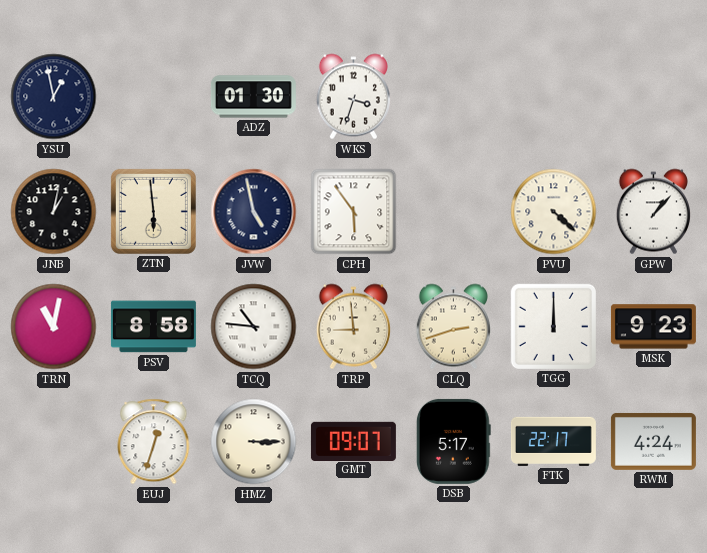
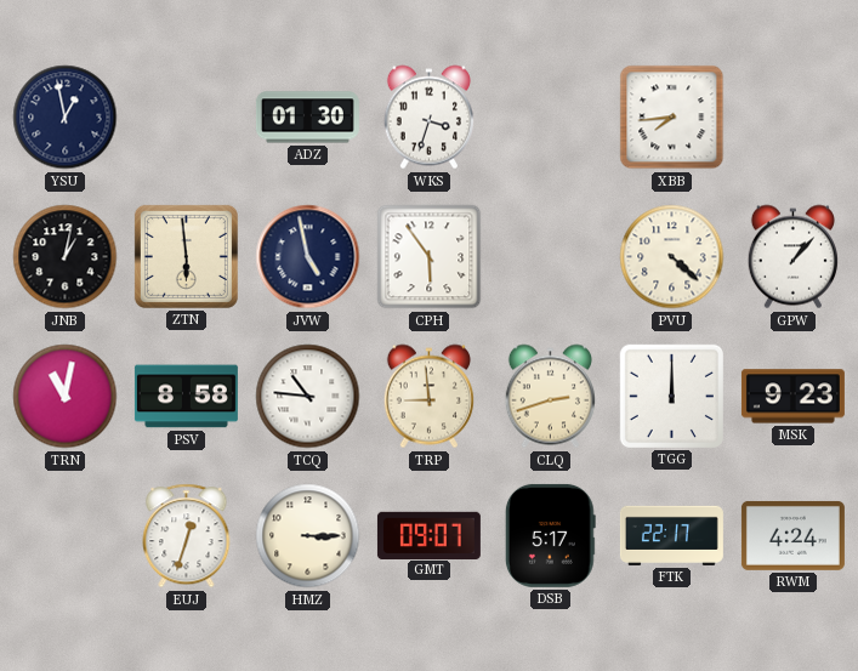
XBB: none -> 7:44
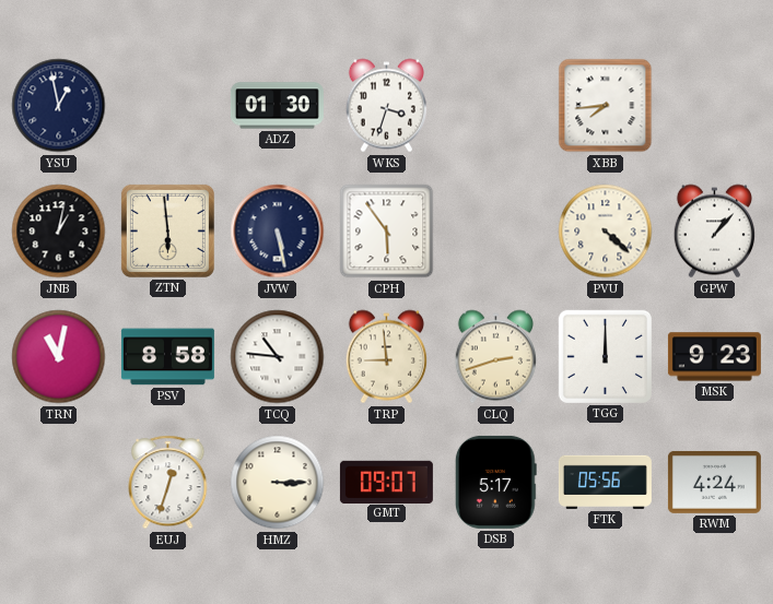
JVW: 4:58 -> 5:28
FTK: 22:17 -> 05:56
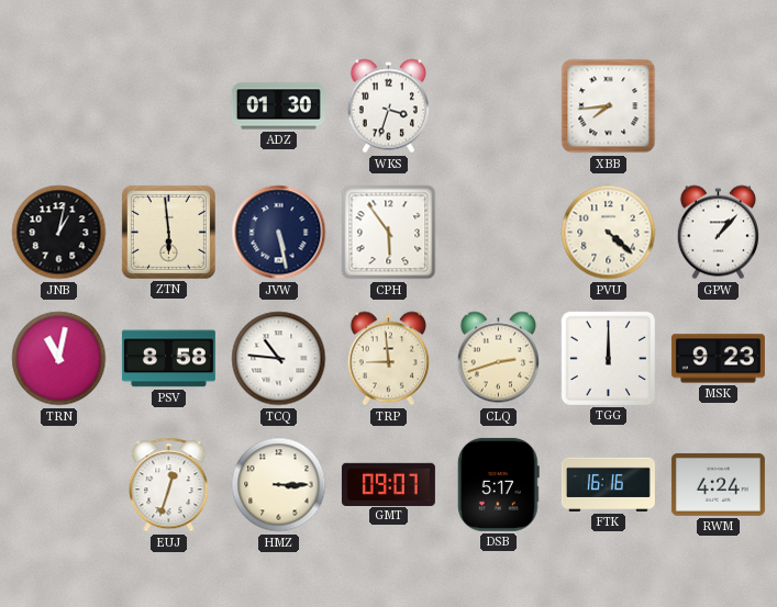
YSU: 12:58 -> none
FTK: 05:56 -> 16:16
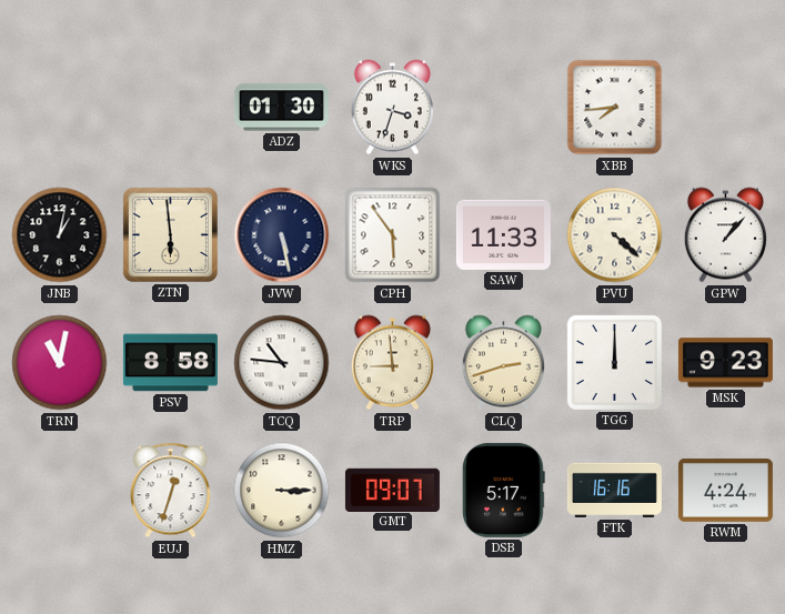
SAW: none -> 11:33
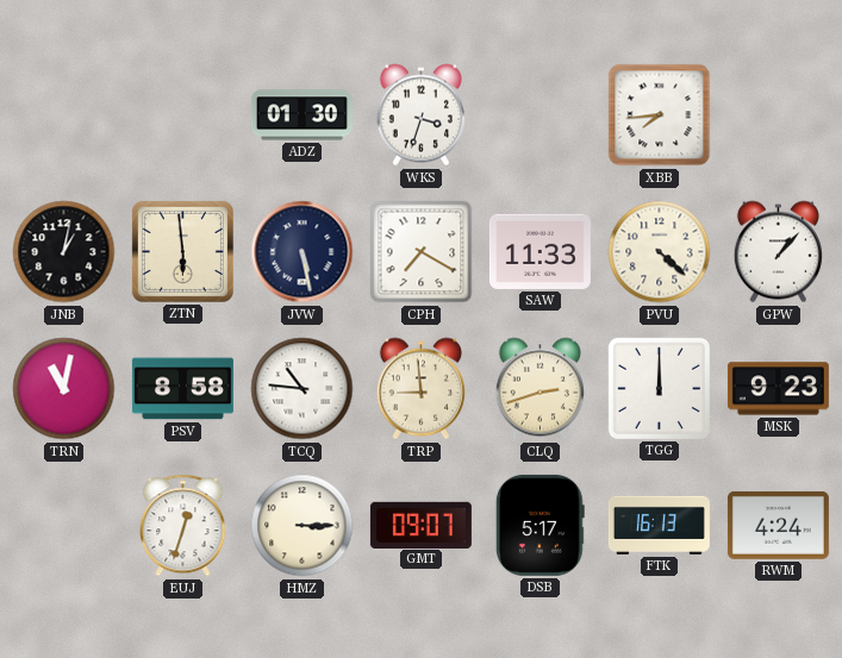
CPH: 5:54 -> 7:20
FTK: 16:16 -> 16:13
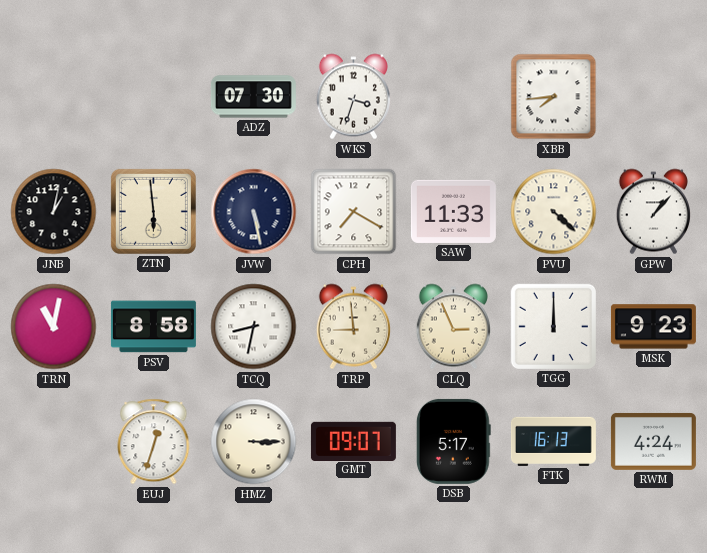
ADZ: 01:30 -> 07:30
TCQ: 10:46 -> 8:32
CLQ: 2:42 -> 2:56
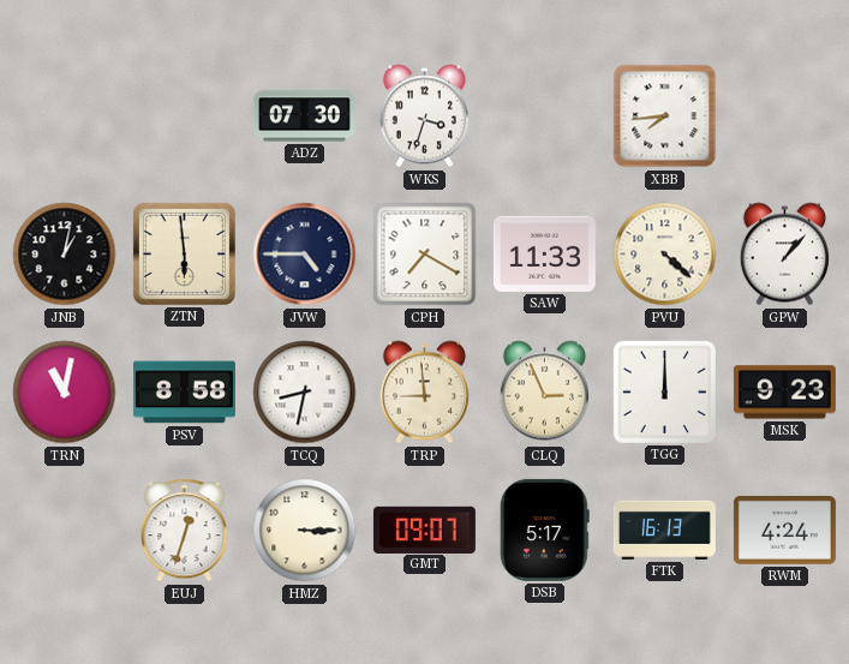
JVW: 5:28 -> 4:45
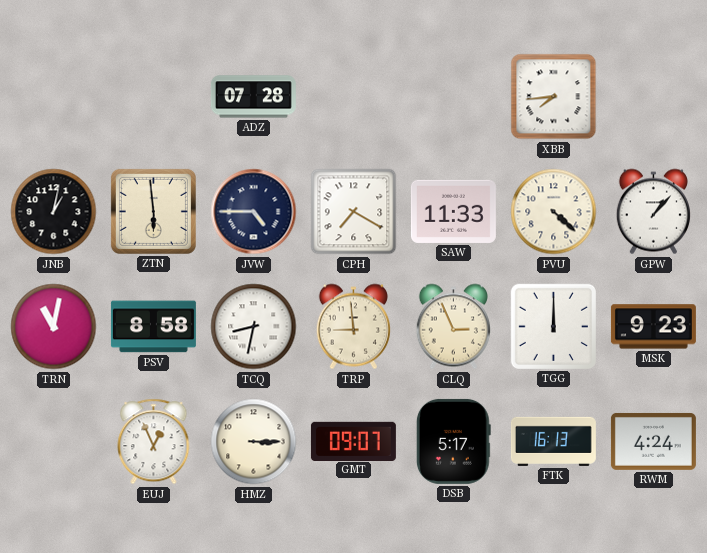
ADZ: 07:30 -> 07:28
WKS: 3:33 -> none
EUJ: 12:33 -> 12:56
